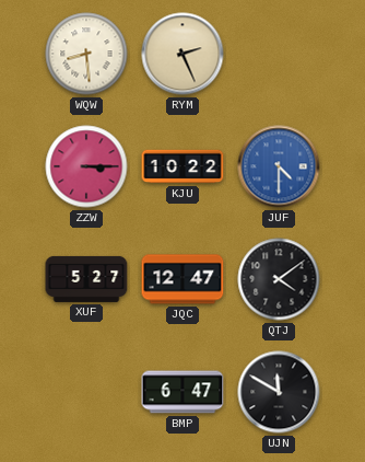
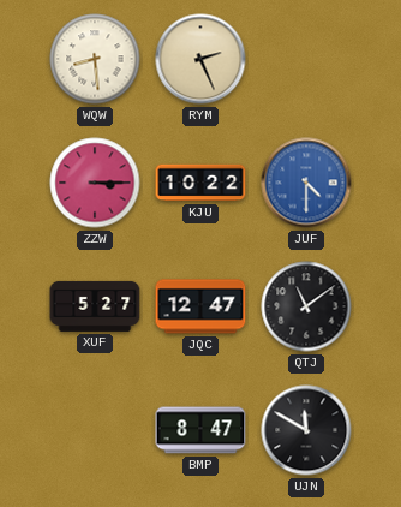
QTJ: 4:09 -> 11:09
BMP: 6:47 -> 8:47
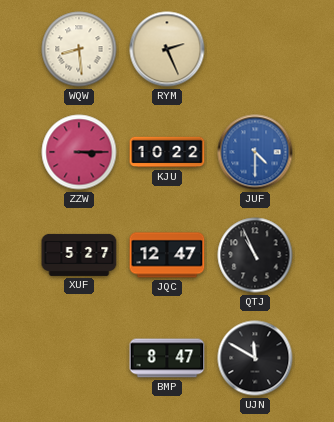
QTJ: 11:09 -> 10:56
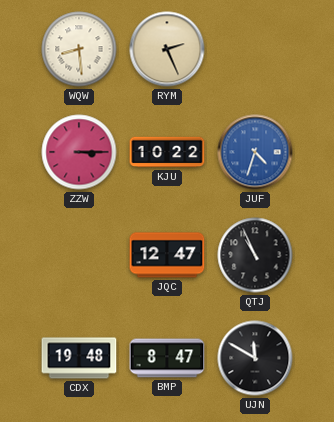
JUF: 4:30 -> 4:33
XUF: 5:27 -> none
CDX: none -> 19:48
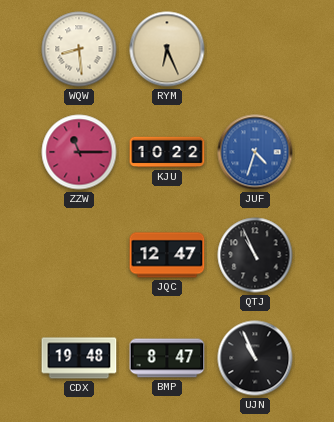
RYM: 2:26 -> 6:26
ZZW: 3:15 -> 11:15
UJN: 11:50 -> 10:56
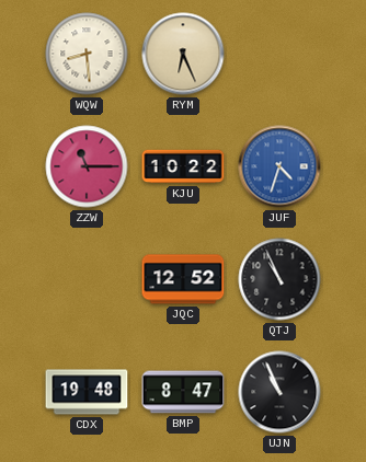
JQC: 12:47 -> 12:52
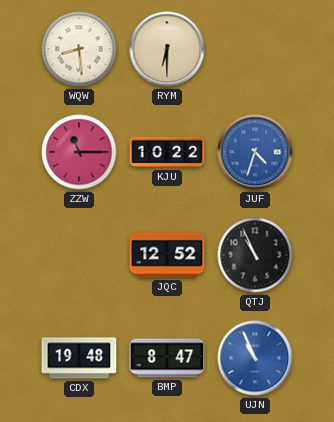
RYM: 6:26 -> 6:30
UJN dial: black -> blue
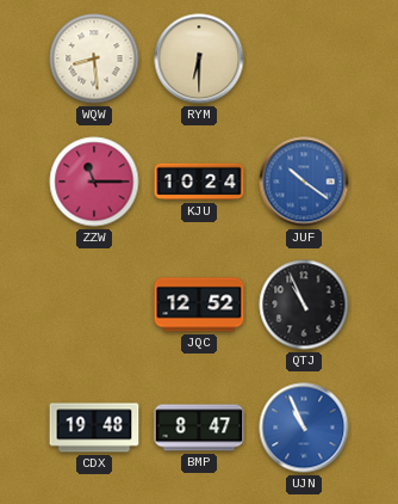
KJU: 10:22 -> 10:24
JUF: 4:33 -> 10:21
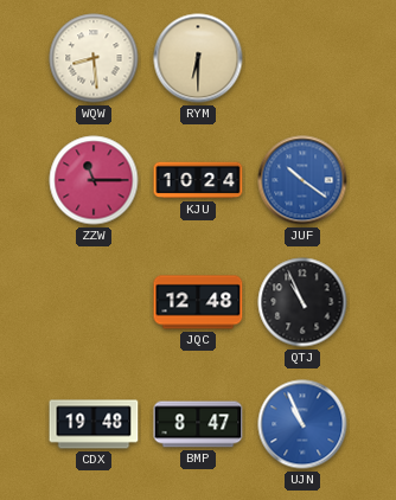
JQC: 12:52 -> 12:48
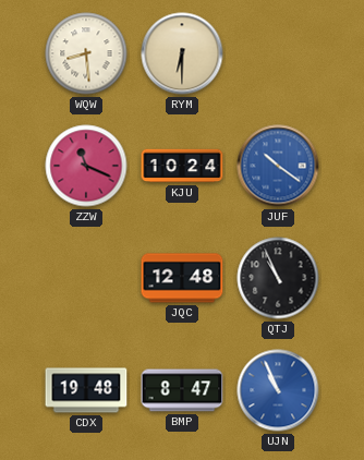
ZZW: 11:15 -> 11:19
